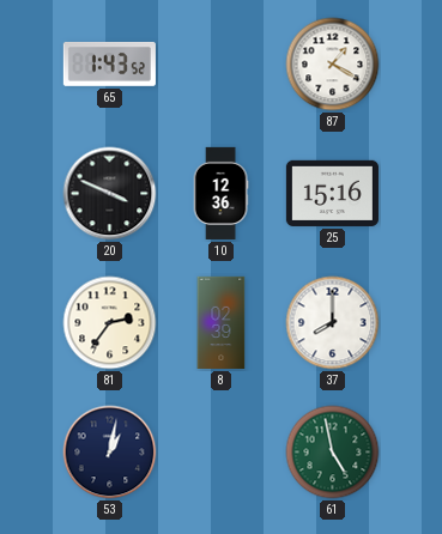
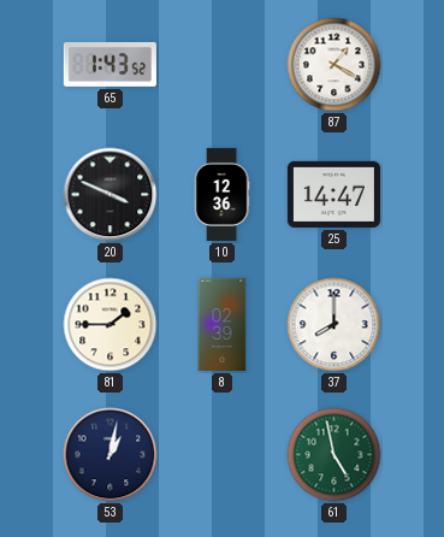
25: 15:16 -> 14:47
81: 2:36 -> 1:45
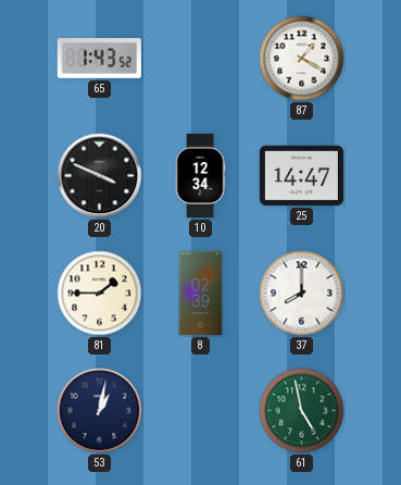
10: 12:36 -> 12:34
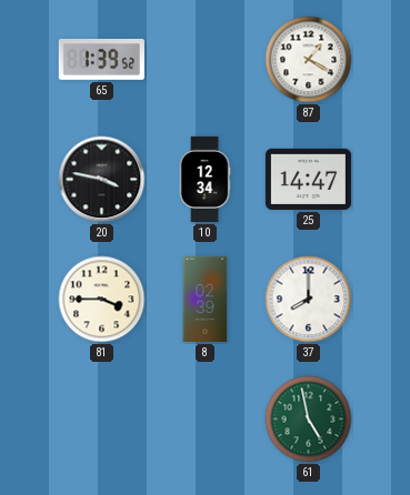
65: 1:43 -> 1:39
20: 3:49 -> 3:47
81: 1:45 -> 3:45
53: 1:02 -> none
